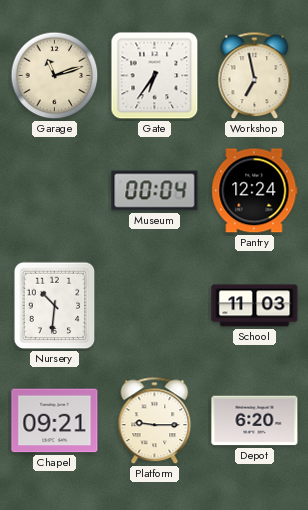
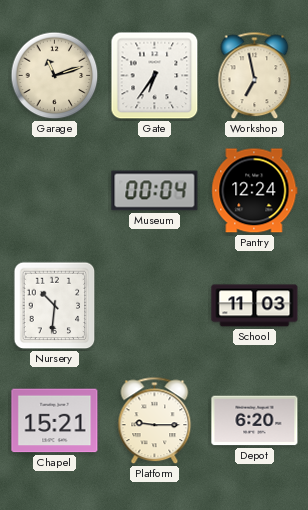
Chapel: 09:21 -> 15:21
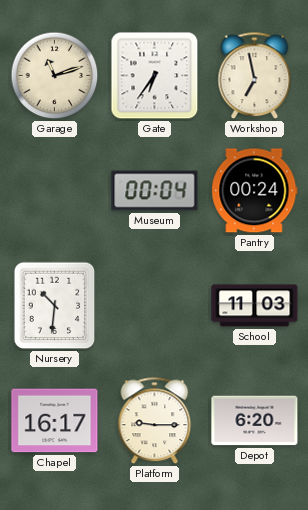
Pantry: 12:24 -> 00:24
Chapel: 15:21 -> 16:17
